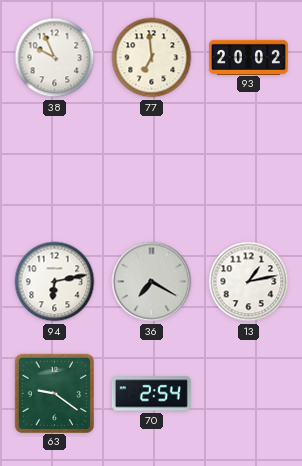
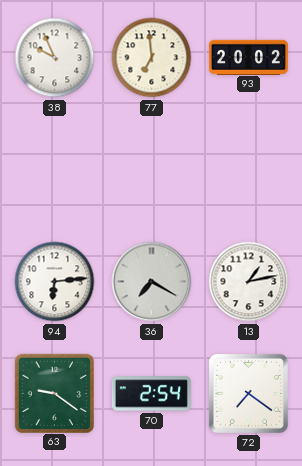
94: 6:13 -> 6:14
72: none -> 7:21
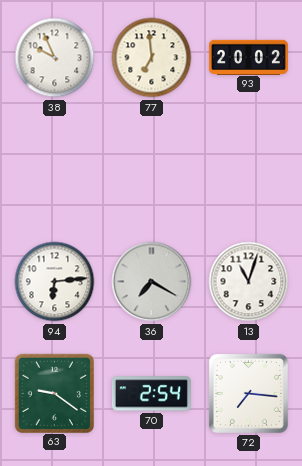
13: 1:13 -> 11:03
72: 7:21 -> 7:16
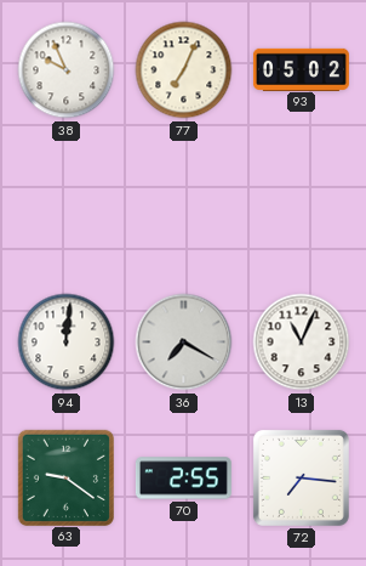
77: 6:59 -> 7:04
93: 20:02 -> 05:02
94: 6:14 -> 12:01
13: 11:03 -> 11:04
70: 2:54 -> 2:55
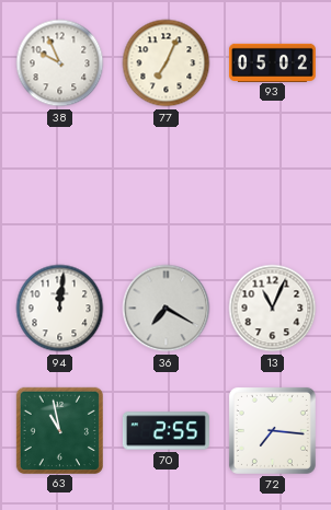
63: 9:21 -> 10:58
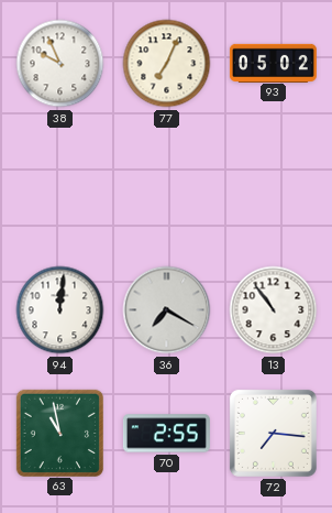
13: 11:04 -> 10:54
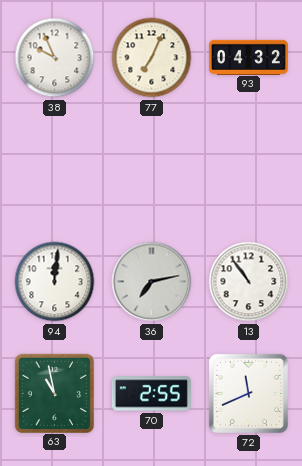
93: 05:02 -> 04:32
36: 7:20 -> 7:13
72: 7:16 -> 11:41
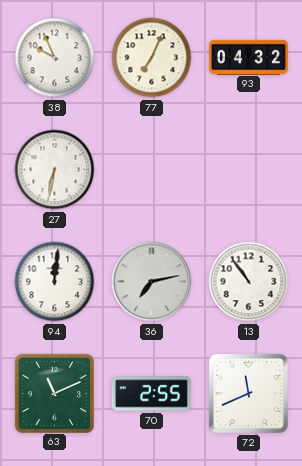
27: none -> 6:32
63: 10:58 -> 11:11
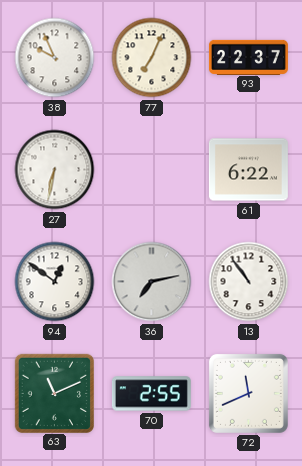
93: 04:32 -> 22:37
61: none -> 6:22
94: 12:01 -> 12:51
